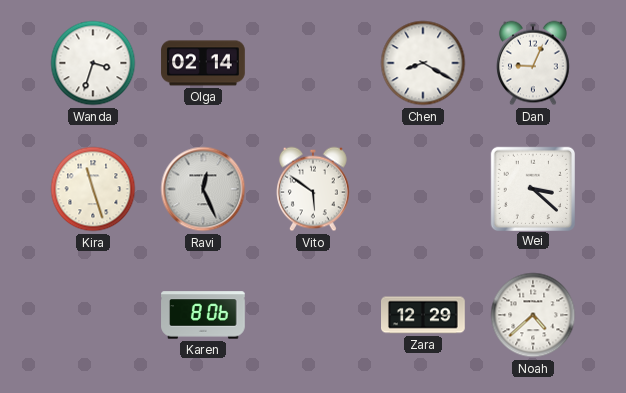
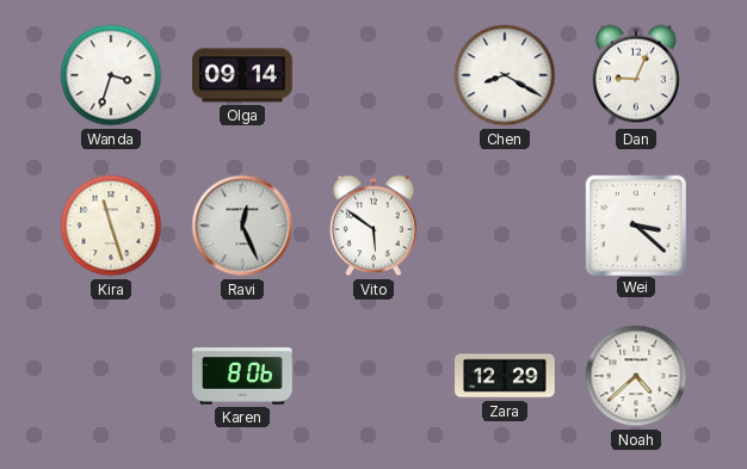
Olga: 02:14 -> 09:14
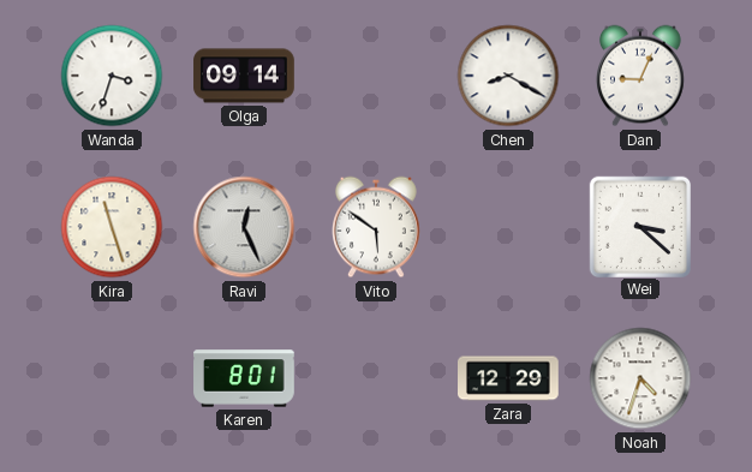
Karen: 8:06 -> 8:01
Noah: 4:38 -> 4:33
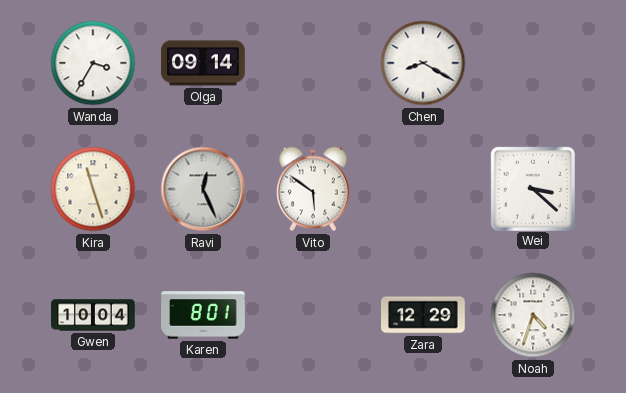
Wanda: 3:33 -> 3:35
Dan: 9:04 -> none
Gwen: none -> 10:04
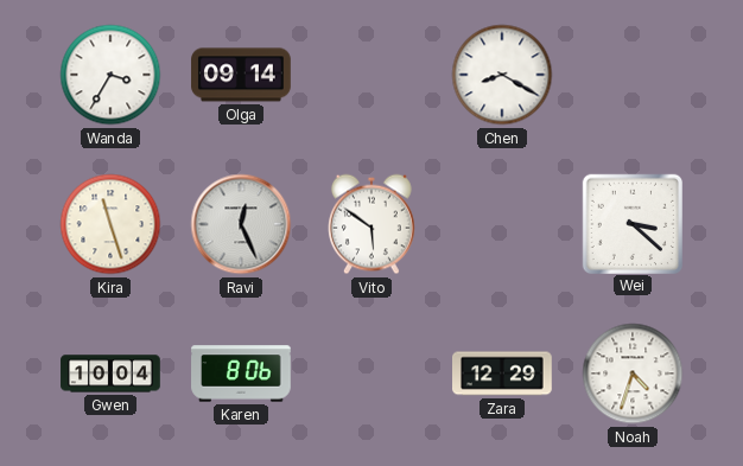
Karen: 8:01 -> 8:06
